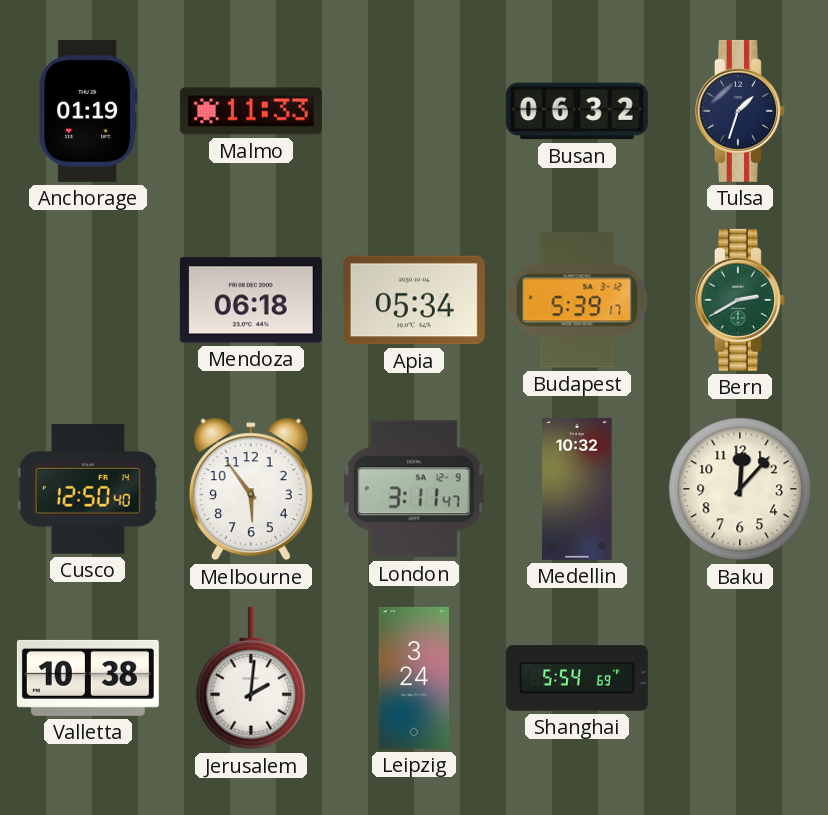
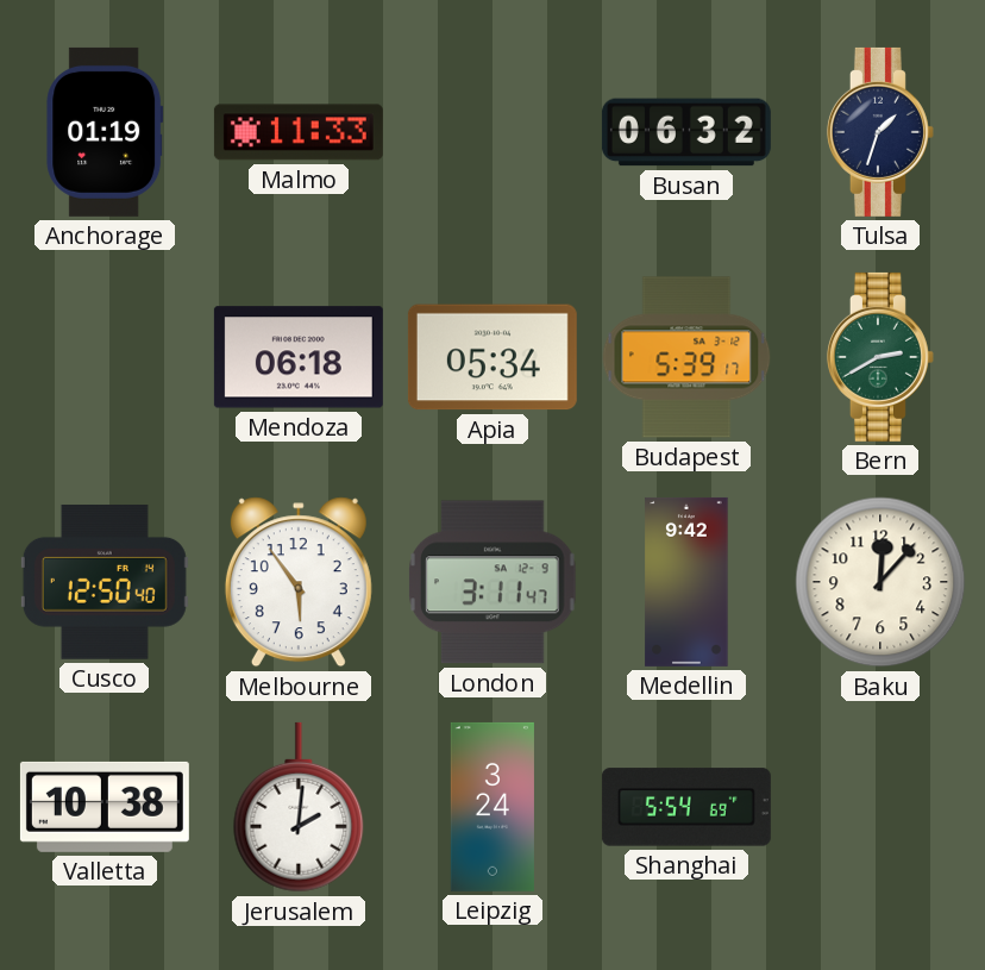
Medellin: 10:32 -> 9:42
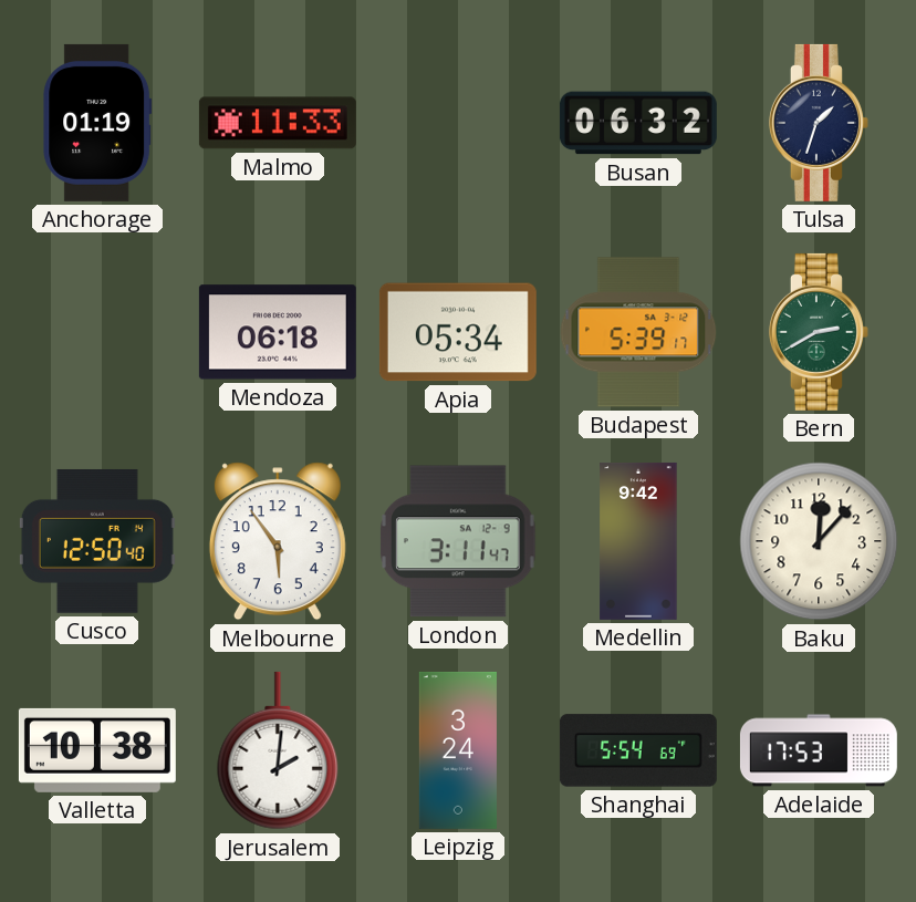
Adelaide: none -> 17:53
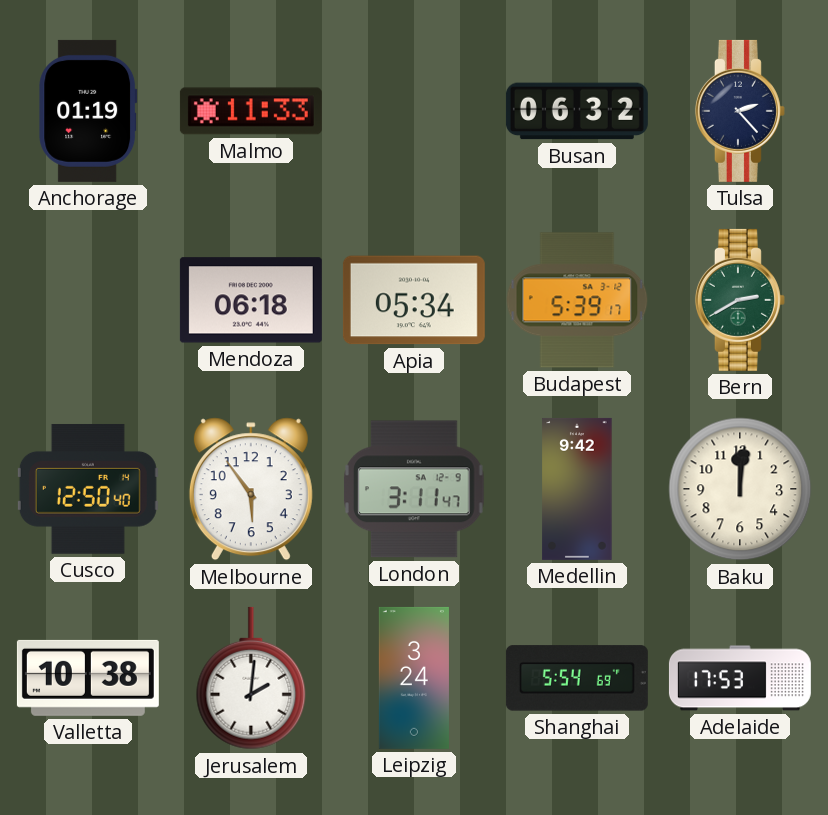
Tulsa: 1:33 -> 2:23
Baku: 12:07 -> 12:01
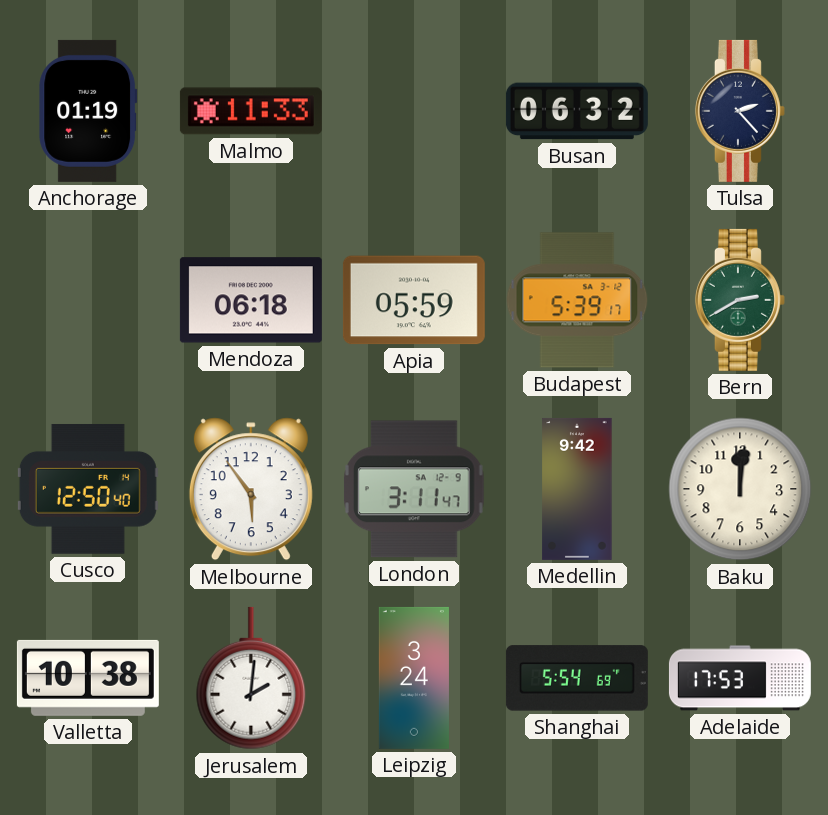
Apia: 05:34 -> 05:59
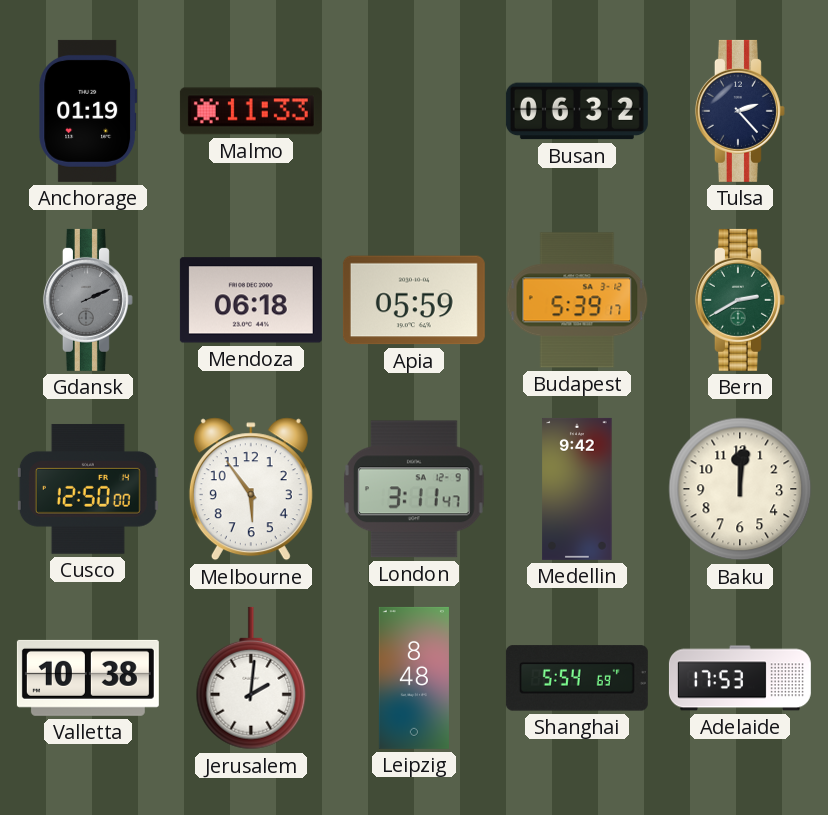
Gdansk: none -> 2:11
Cusco: 12:50:40 -> 12:50:00
Leipzig: 3:24 -> 8:48
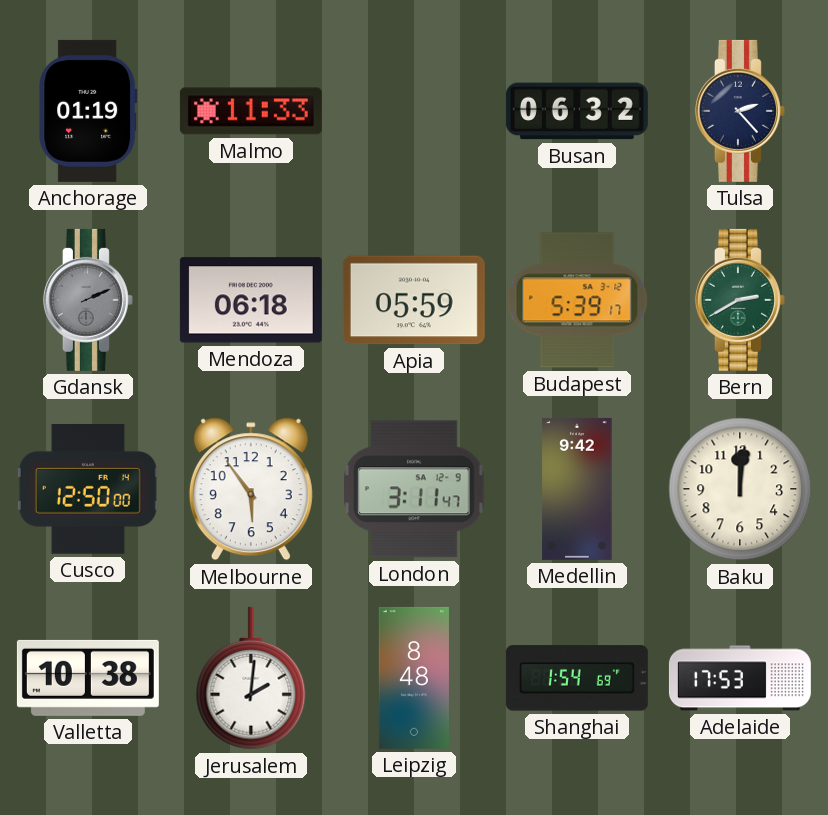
Shanghai: 5:54 -> 1:54
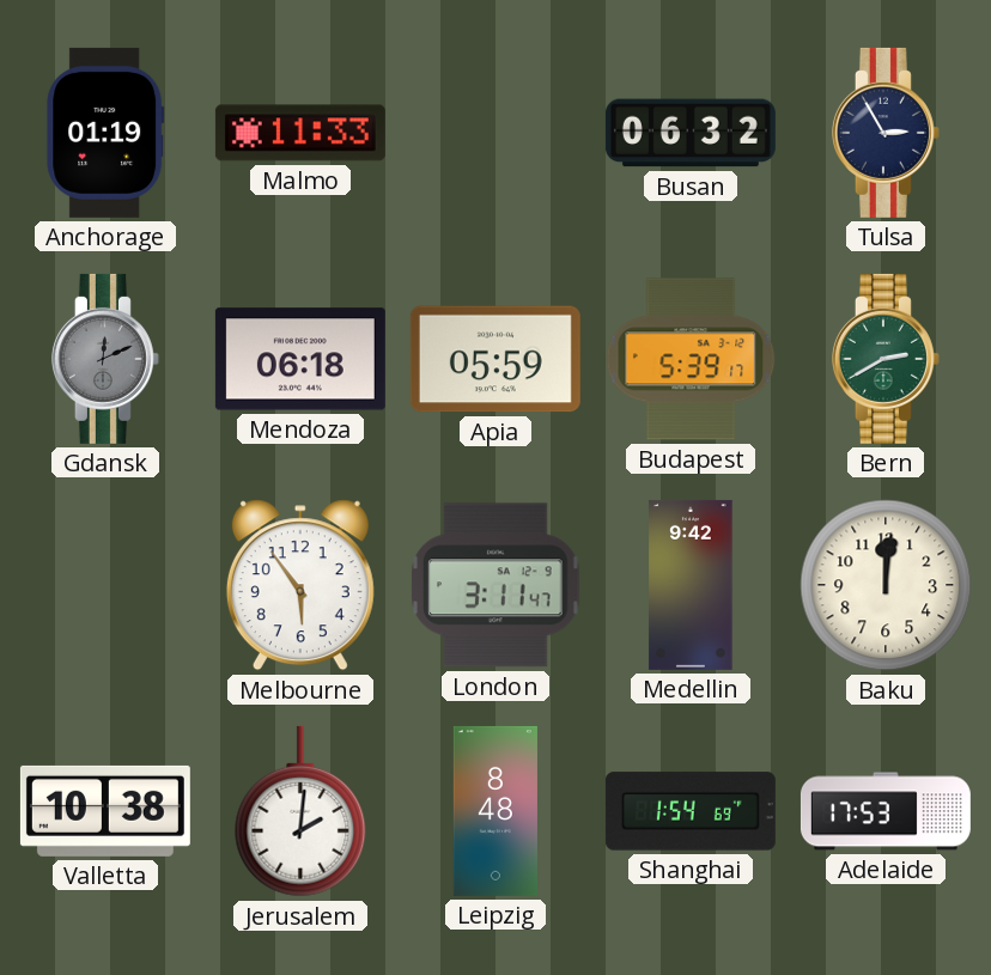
Tulsa: 2:23 -> 2:55
Gdansk: 2:11 -> 12:11
Cusco: 12:50 -> none
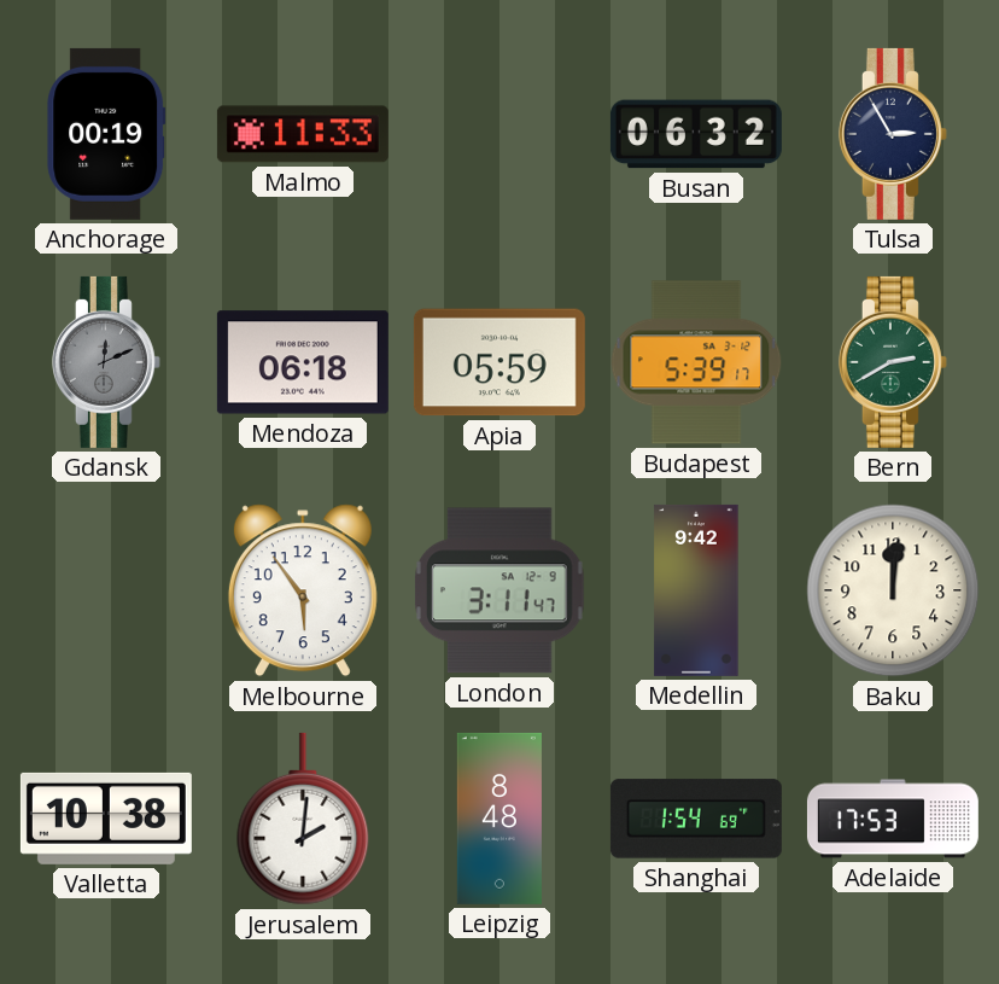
Anchorage: 01:19 -> 00:19
